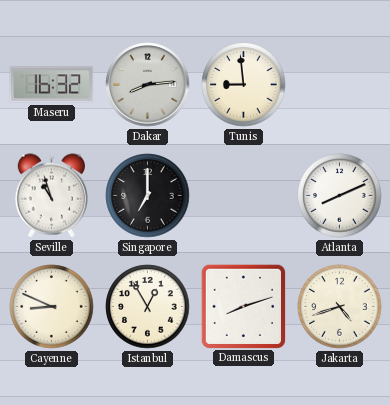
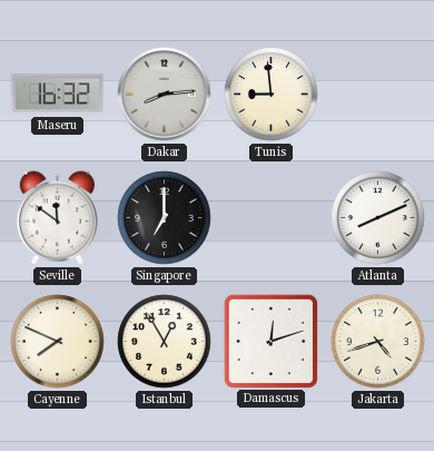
Seville: 10:57 -> 11:51
Cayenne: 8:49 -> 7:49
Damascus: 8:12 -> 12:12
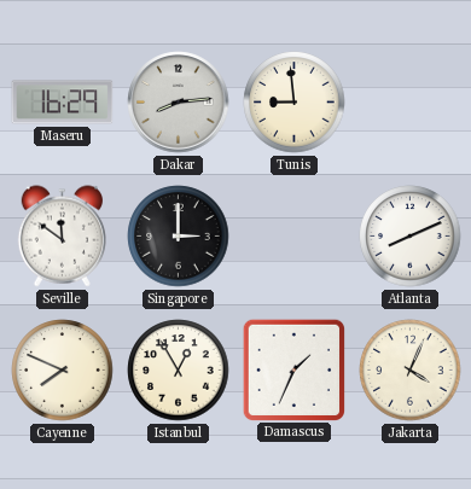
Maseru: 16:32 -> 16:29
Singapore: 7:00 -> 3:00
Damascus: 12:12 -> 1:34
Jakarta: 4:42 -> 4:04
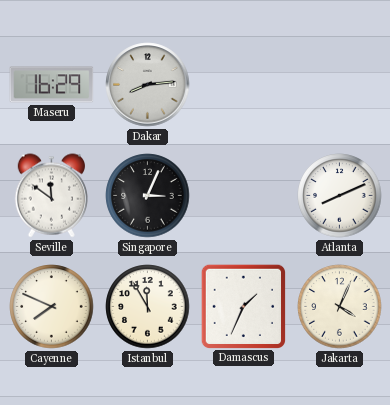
Tunis: 8:59 -> none
Singapore: 3:00 -> 3:04
Istanbul: 12:55 -> 11:55
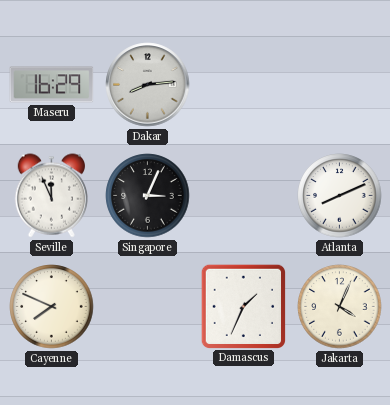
Seville: 11:51 -> 11:56
Istanbul: 11:55 -> none
